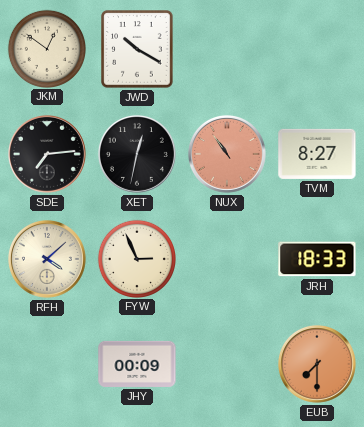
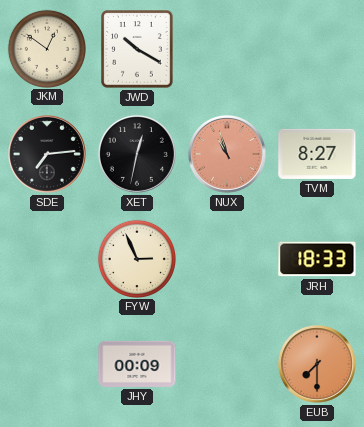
NUX: 10:54 -> 10:57
RFH: 4:08 -> none
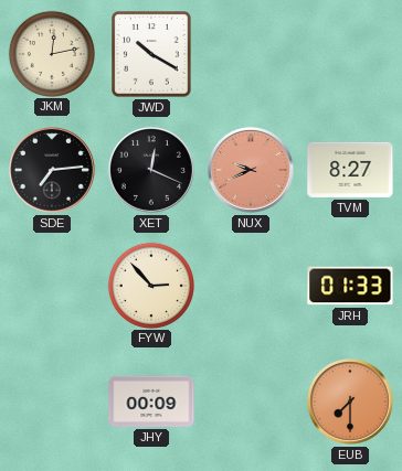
JKM: 12:51 -> 12:13
XET: 12:32 -> 12:19
NUX: 10:57 -> 9:41
FYW: 2:56 -> 2:53
JRH: 18:33 -> 01:33
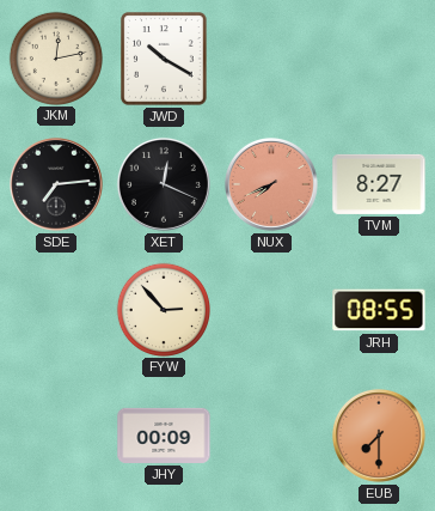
NUX: 9:41 -> 7:41
JRH: 01:33 -> 08:55
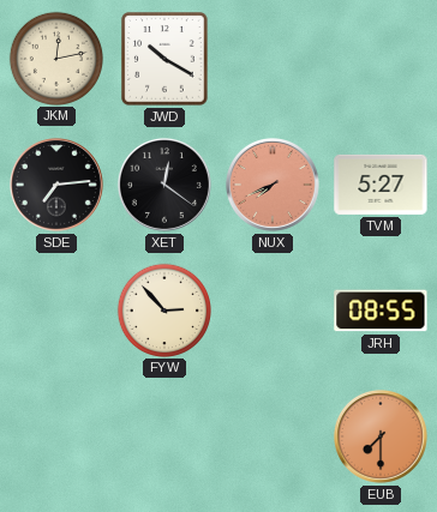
XET: 12:19 -> 12:21
TVM: 8:27 -> 5:27
JHY: 00:09 -> none
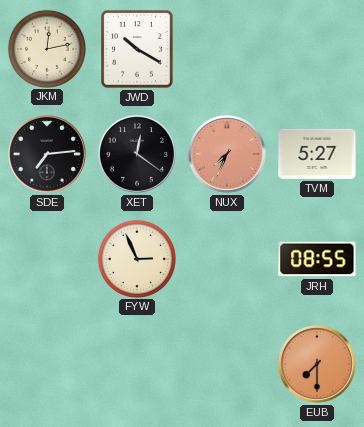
NUX: 7:41 -> 7:34
FYW: 2:53 -> 2:56
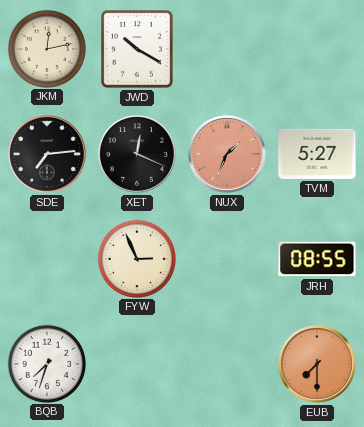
XET: 12:21 -> 12:19
NUX: 7:34 -> 1:34
BQB: none -> 7:33
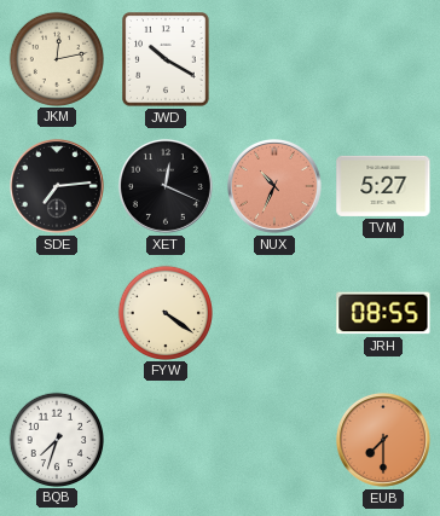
NUX: 1:34 -> 10:34
FYW: 2:56 -> 4:21
